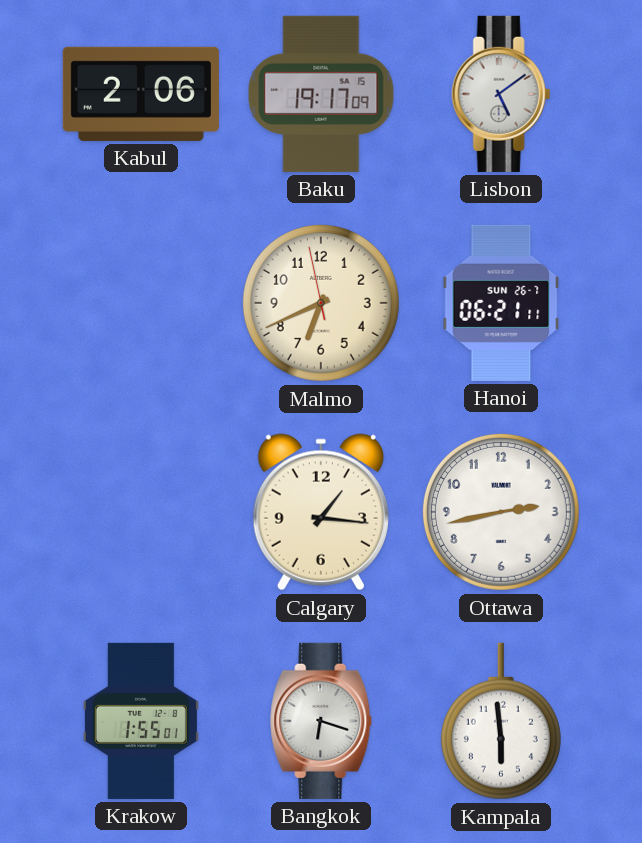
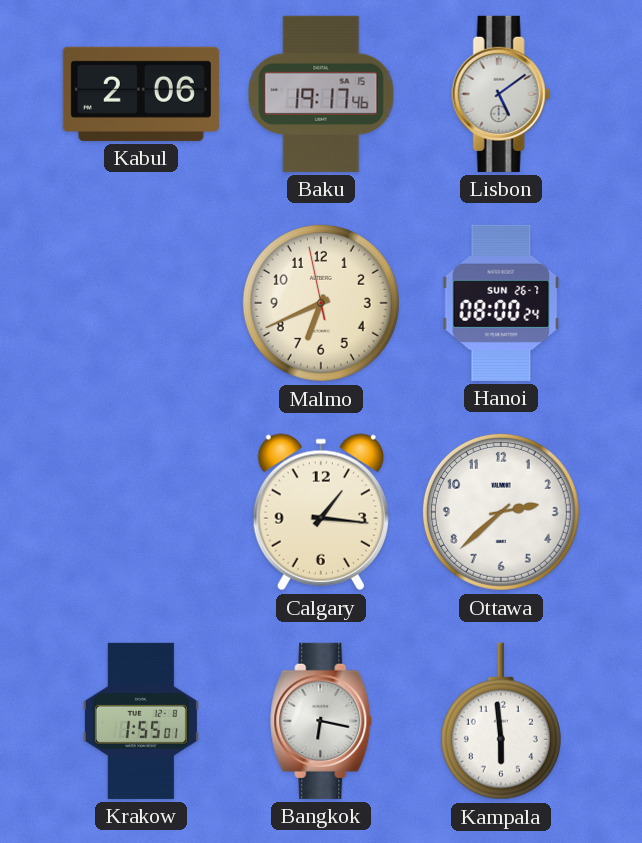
Baku: 19:17:09 -> 19:17:46
Hanoi: 06:21 -> 08:00
Ottawa: 2:43 -> 2:38
Bangkok: 6:18 -> 6:17
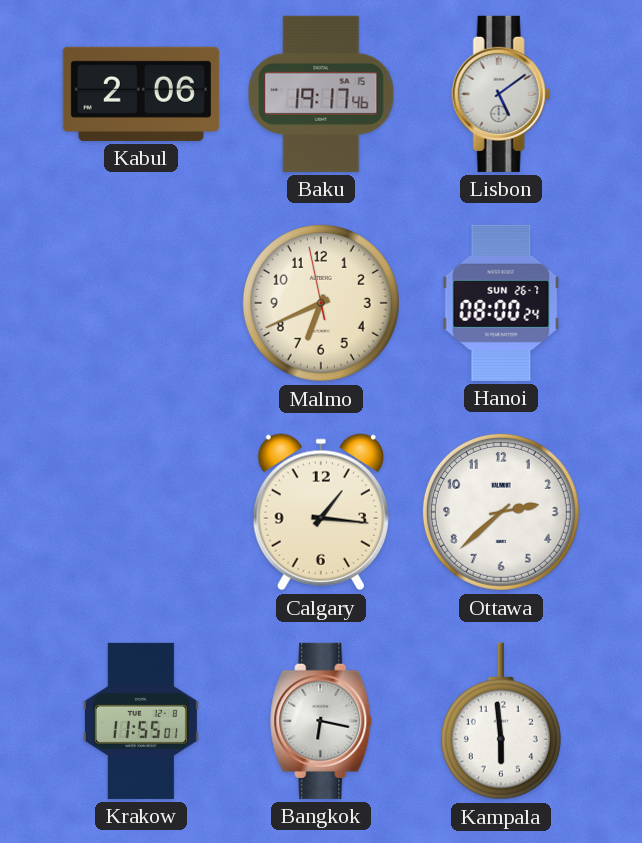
Krakow: 1:55 -> 11:55
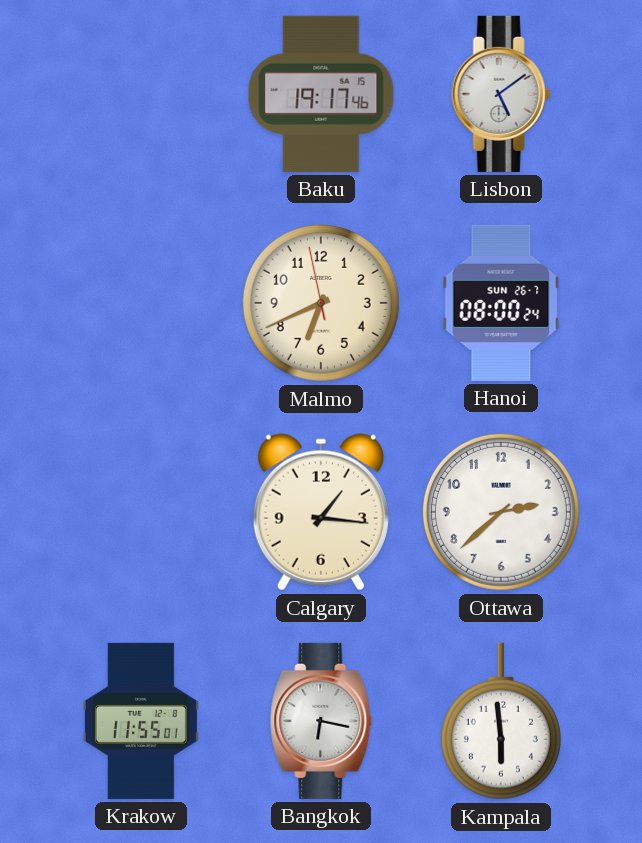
Kabul: 2:06 -> none
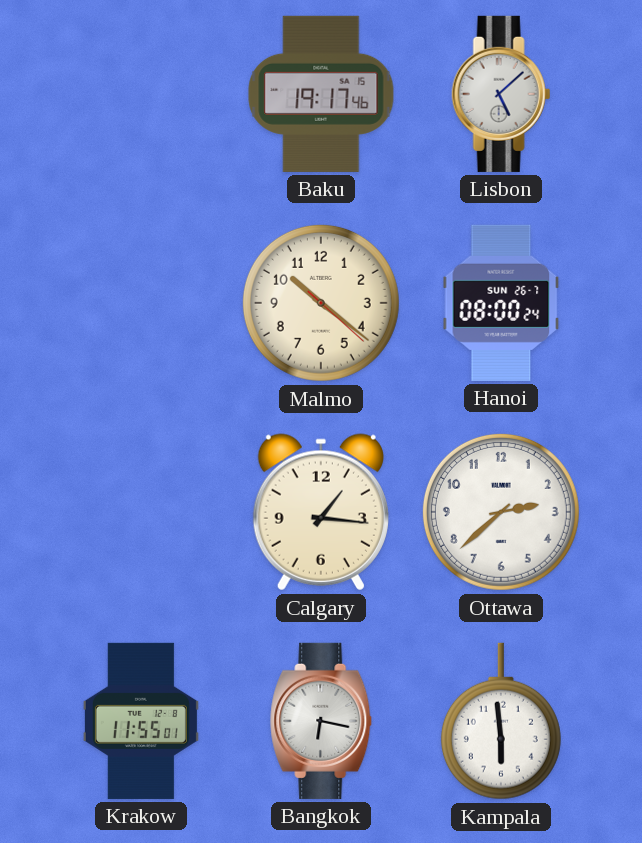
Lisbon: 5:09 -> 5:08
Malmo: 6:40 -> 10:21
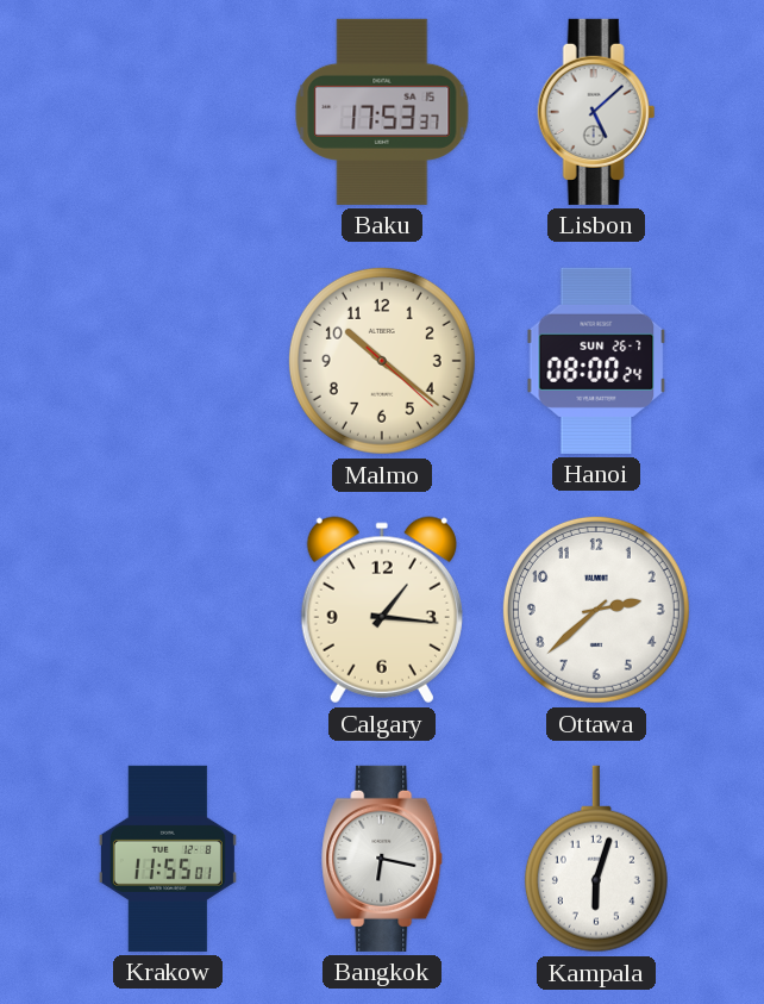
Baku: 19:17 -> 17:53
Kampala: 5:59 -> 6:03
